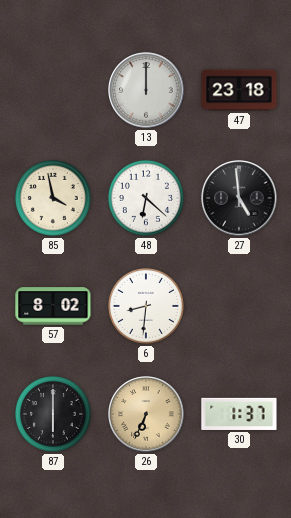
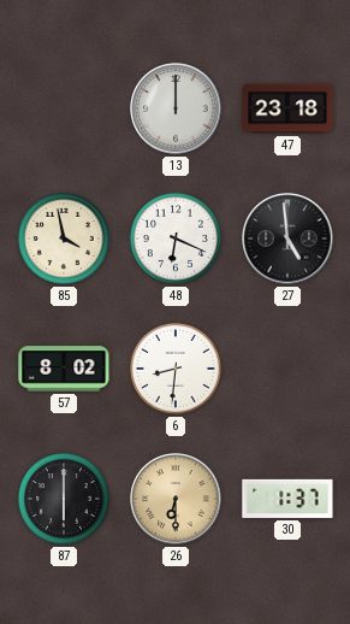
48: 6:22 -> 6:19
26: 6:34 -> 6:30
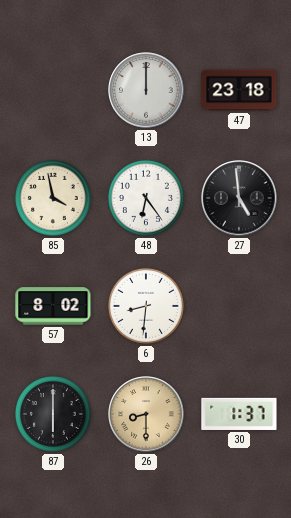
48: 6:19 -> 6:24
26: 6:30 -> 8:30
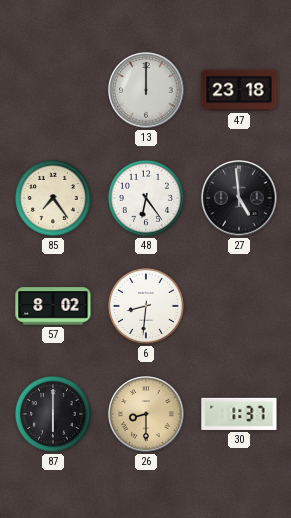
85: 3:58 -> 7:24
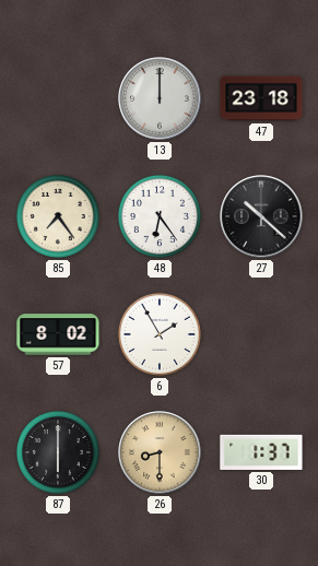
27: 4:59 -> 10:22
6: 8:31 -> 1:55
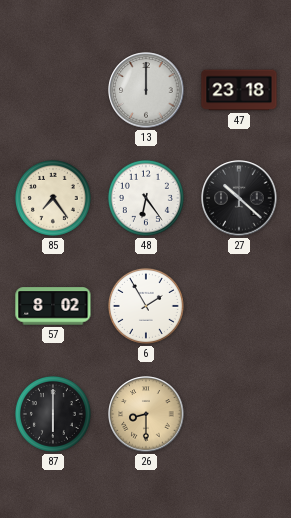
30: 1:37 -> none
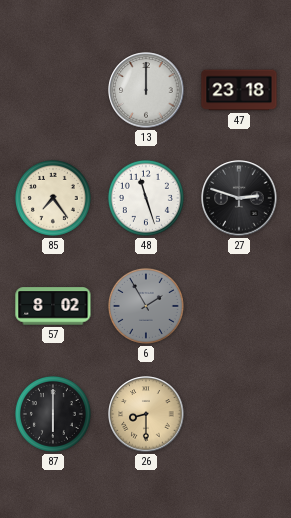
48: 6:24 -> 11:27
27: 10:22 -> 2:48
6 dial: white -> grey
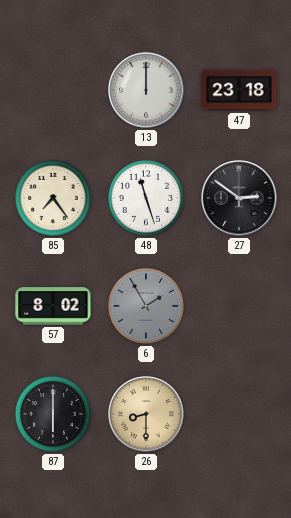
27: 2:48 -> 2:51
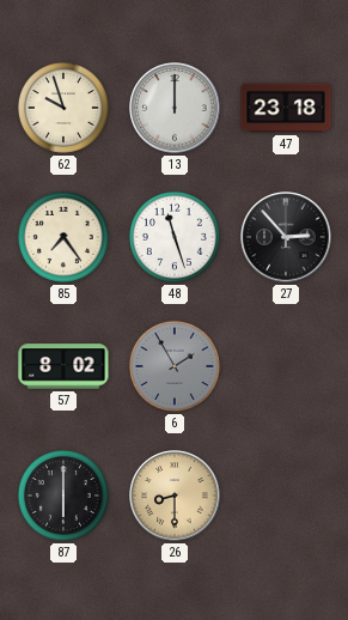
62: none -> 9:57
27: 2:51 -> 2:53
